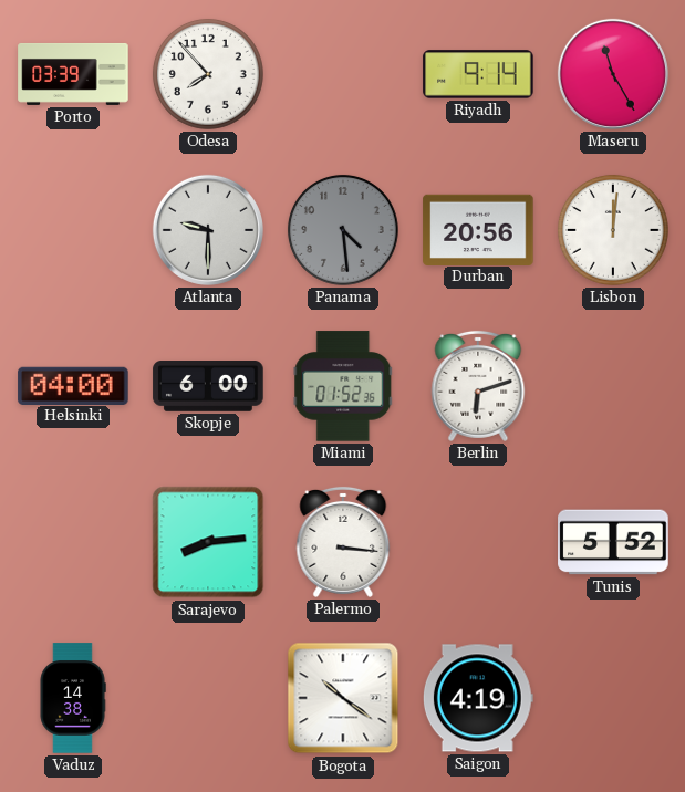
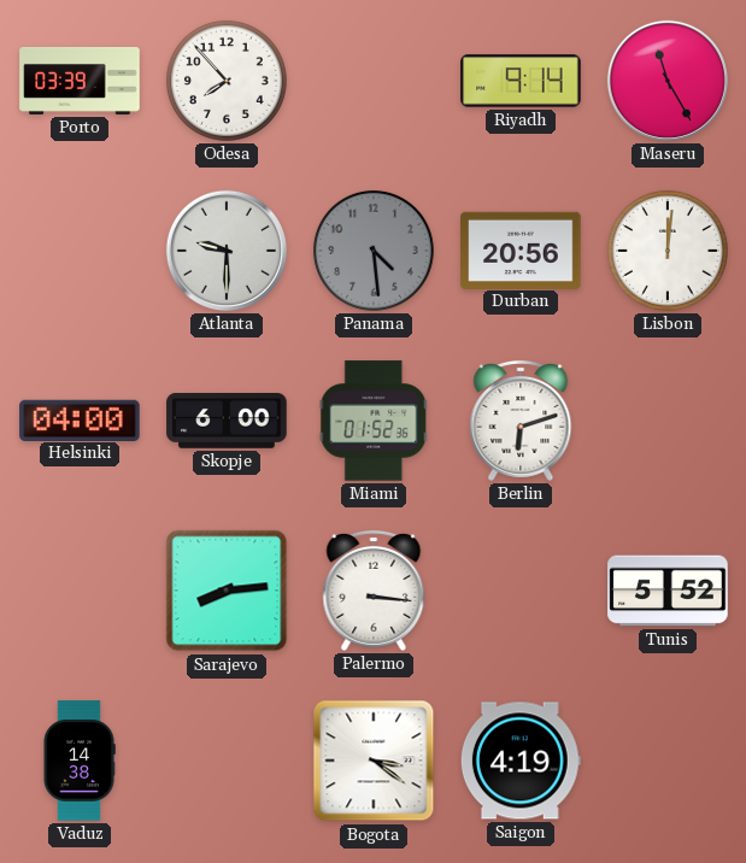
Bogota: 10:21 -> 3:21
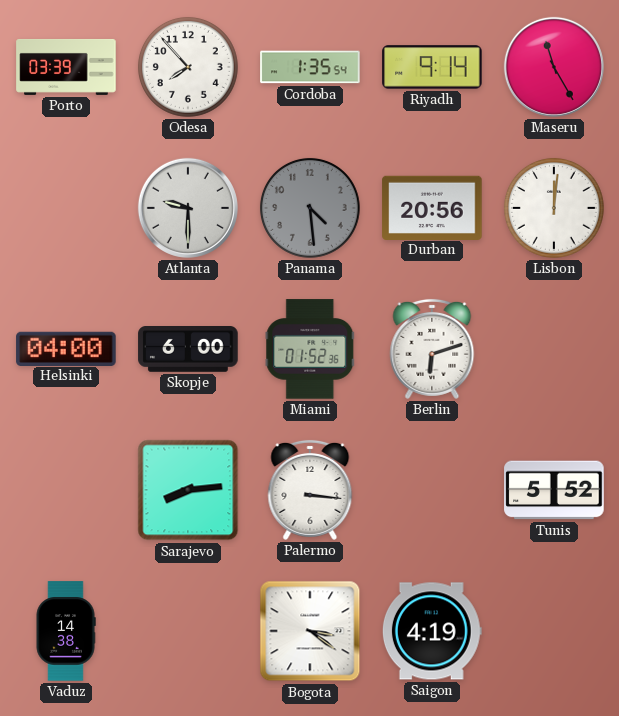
Cordoba: none -> 1:35
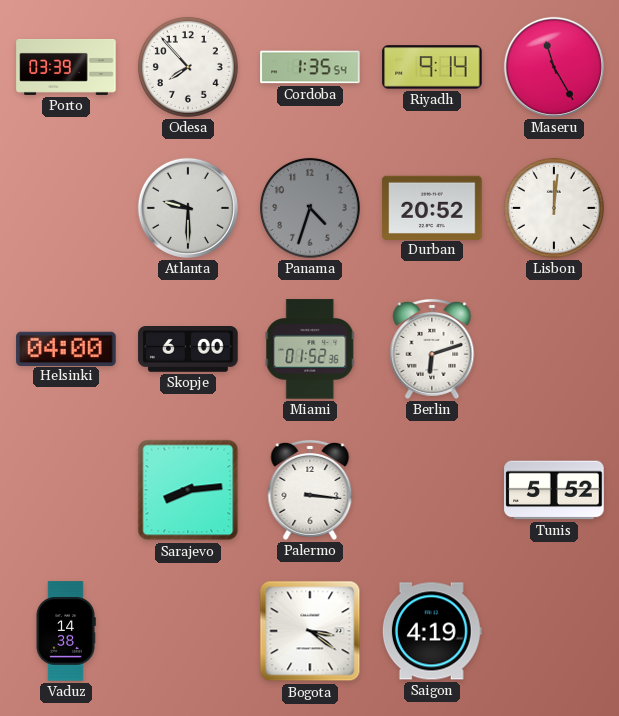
Panama: 4:29 -> 4:33
Durban: 20:56 -> 20:52
